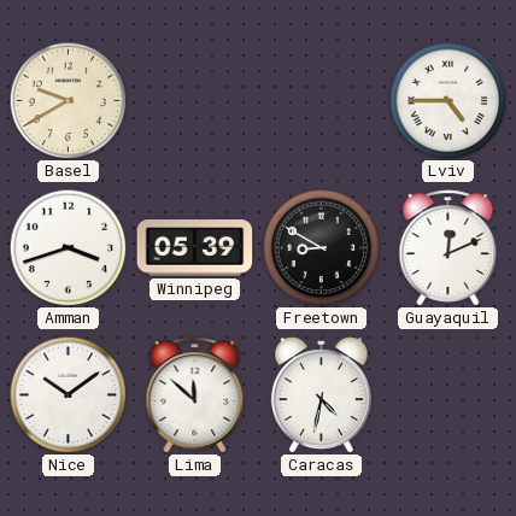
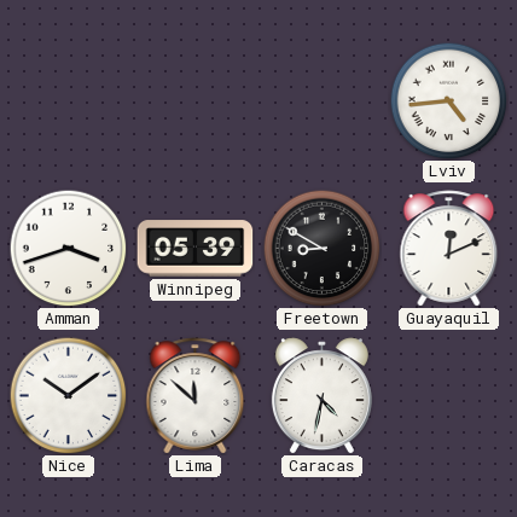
Basel: 9:40 -> none
Lviv: 4:45 -> 4:44
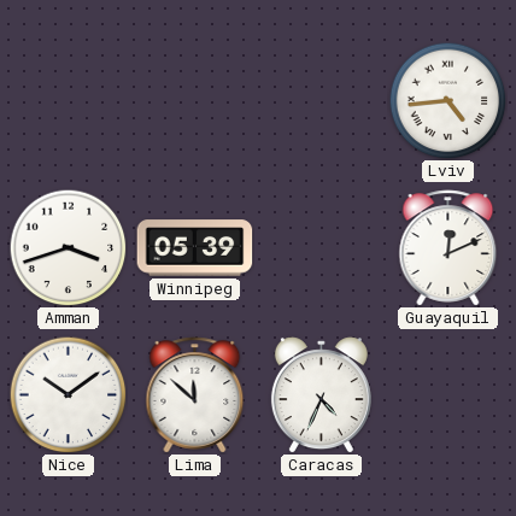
Freetown: 8:50 -> none
Caracas: 4:32 -> 4:34
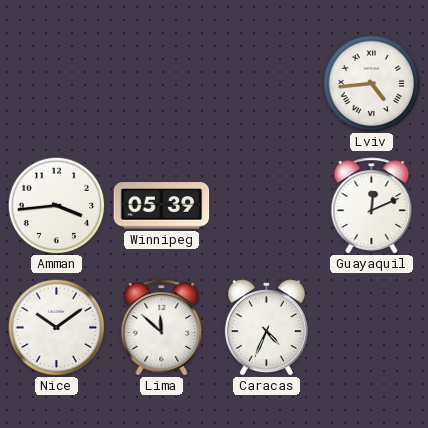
Amman: 3:42 -> 3:44
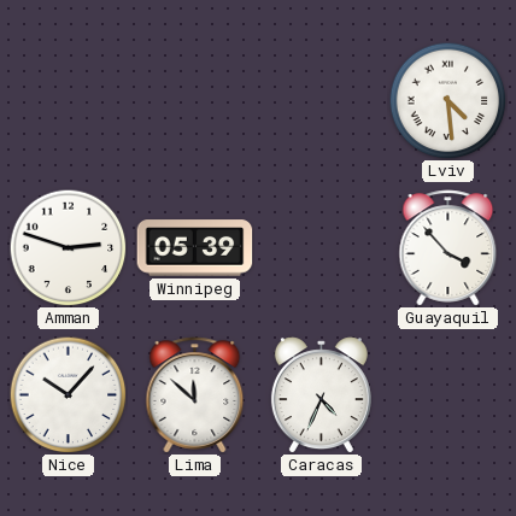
Lviv: 4:44 -> 4:29
Amman: 3:44 -> 2:48
Guayaquil: 12:11 -> 3:53
Nice: 10:09 -> 10:07
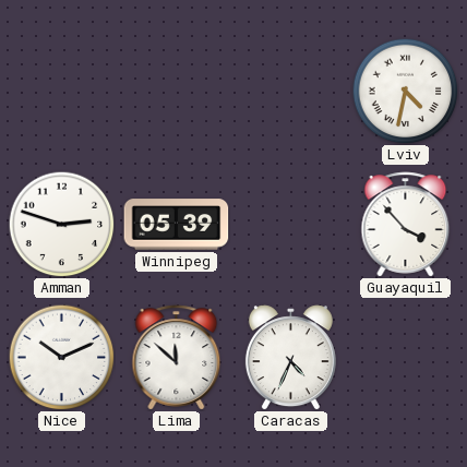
Lviv: 4:29 -> 4:32
Nice: 10:07 -> 10:11
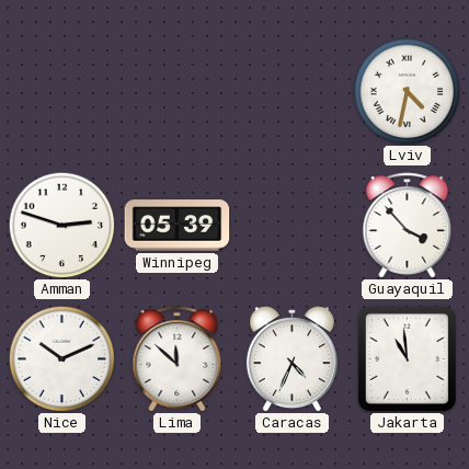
Jakarta: none -> 10:59
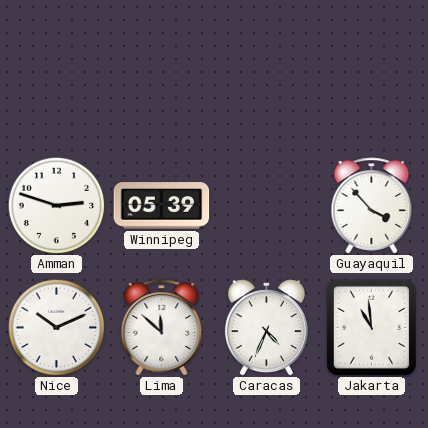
Lviv: 4:32 -> none
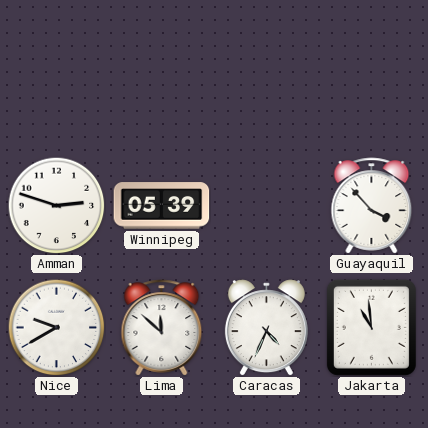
Nice: 10:11 -> 9:40
